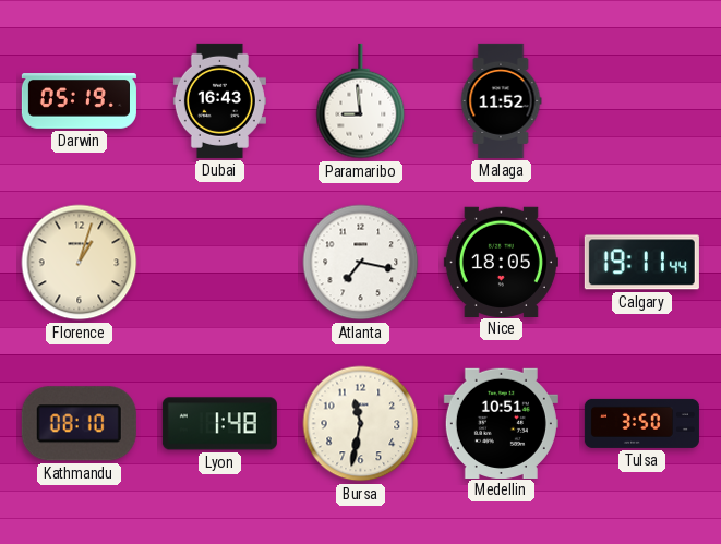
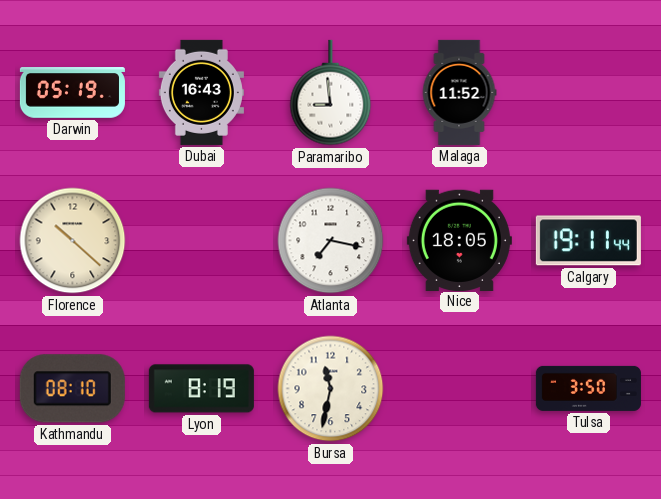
Florence: 1:03 -> 10:22
Lyon: 1:48 -> 8:19
Medellin: 10:51 -> none
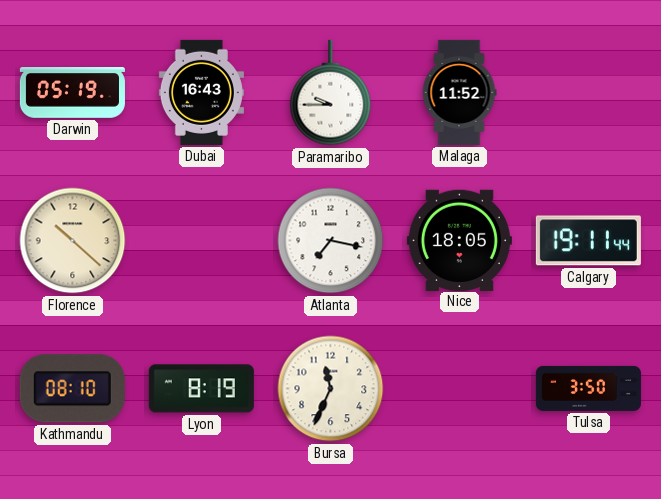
Paramaribo: 8:59 -> 9:45
Bursa: 11:32 -> 11:34
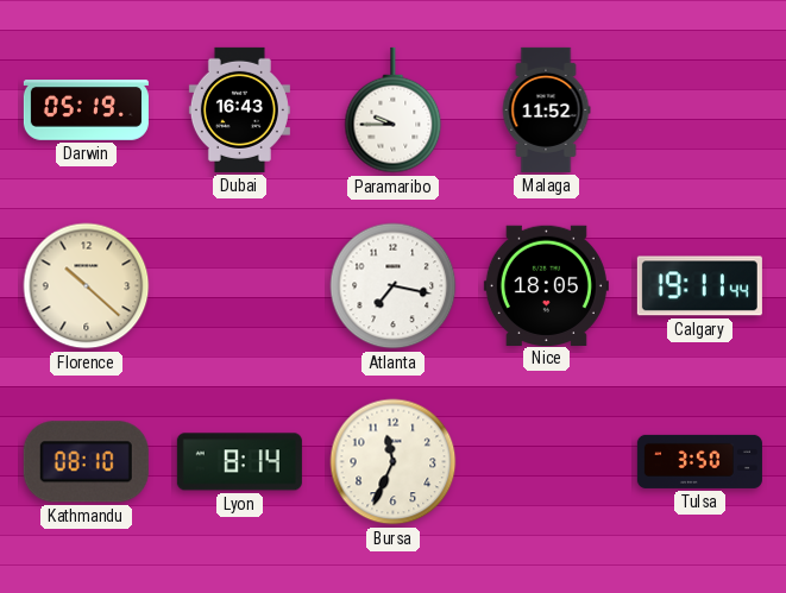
Lyon: 8:19 -> 8:14
